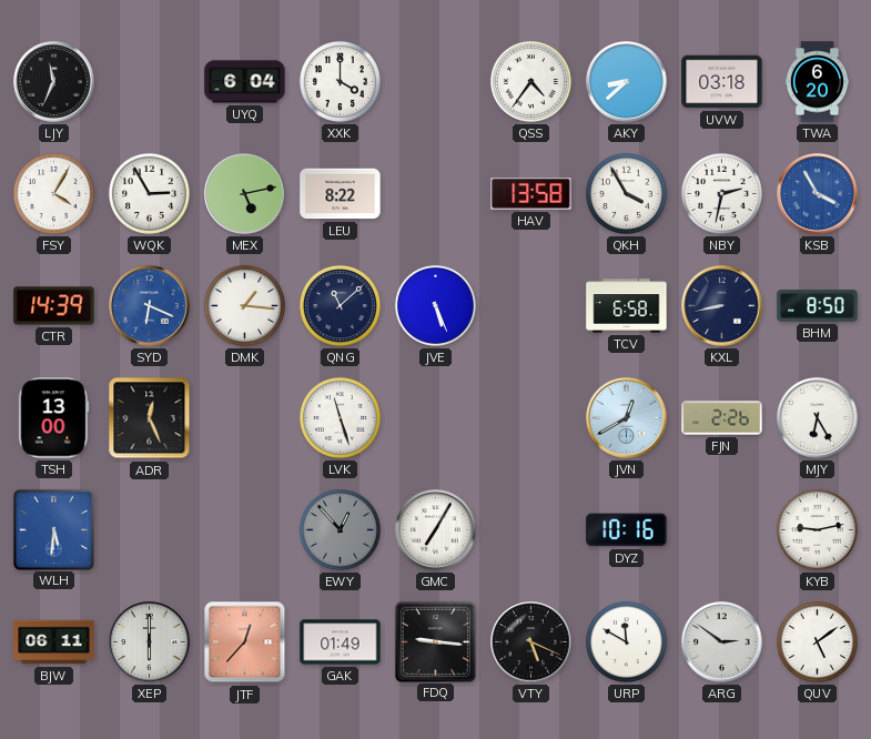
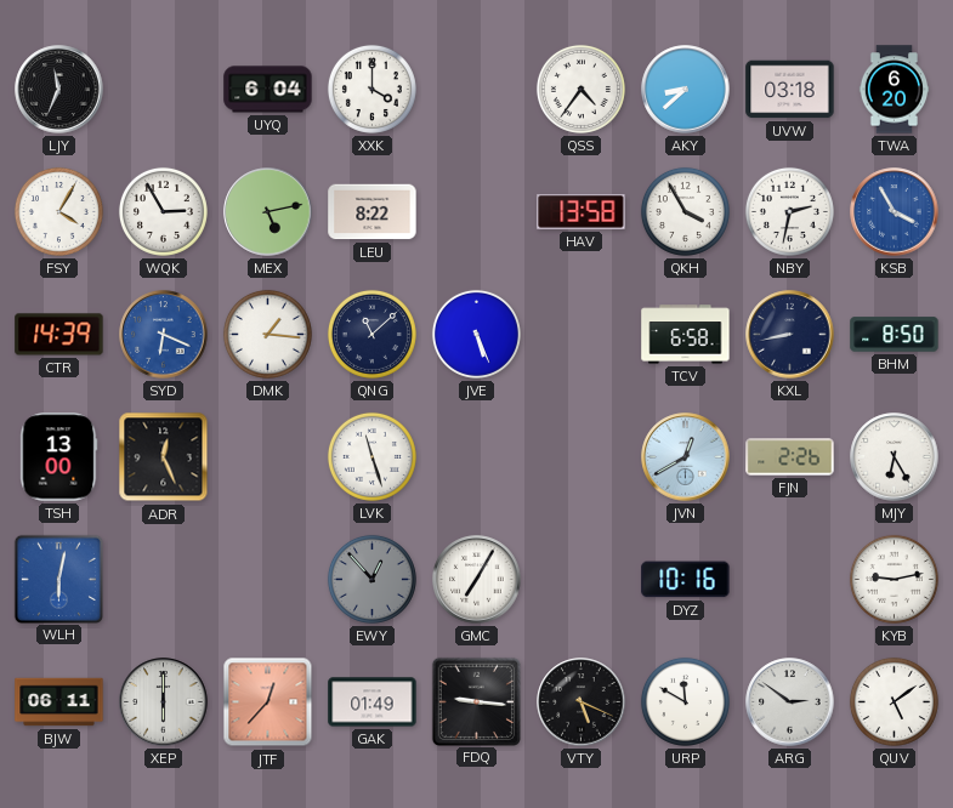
WLH: 5:31 -> 6:02
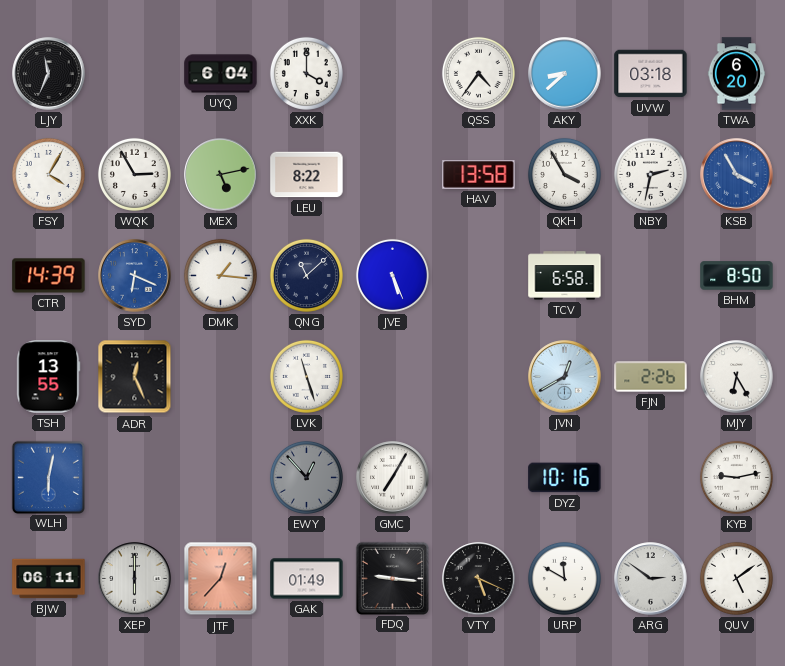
KXL: 8:43 -> none
TSH: 13:00 -> 13:55
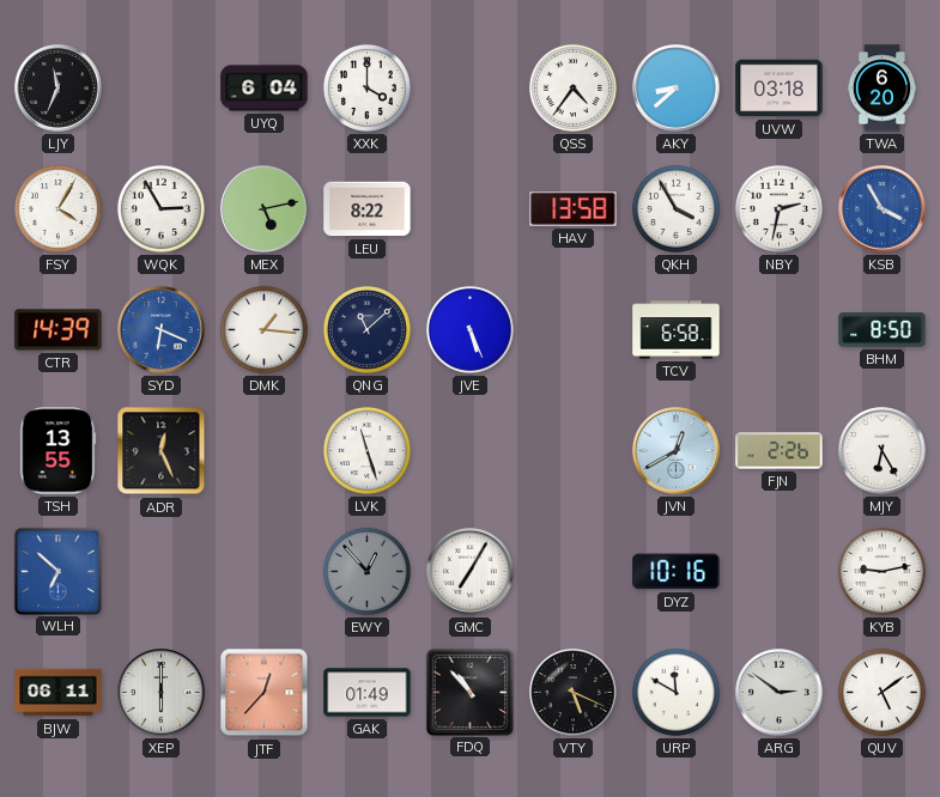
WLH: 6:02 -> 6:52
FDQ: 9:16 -> 10:53
